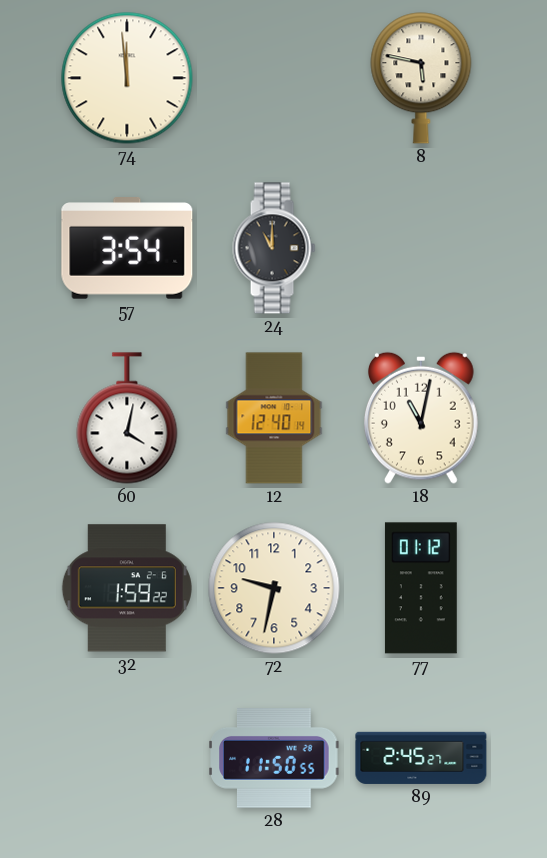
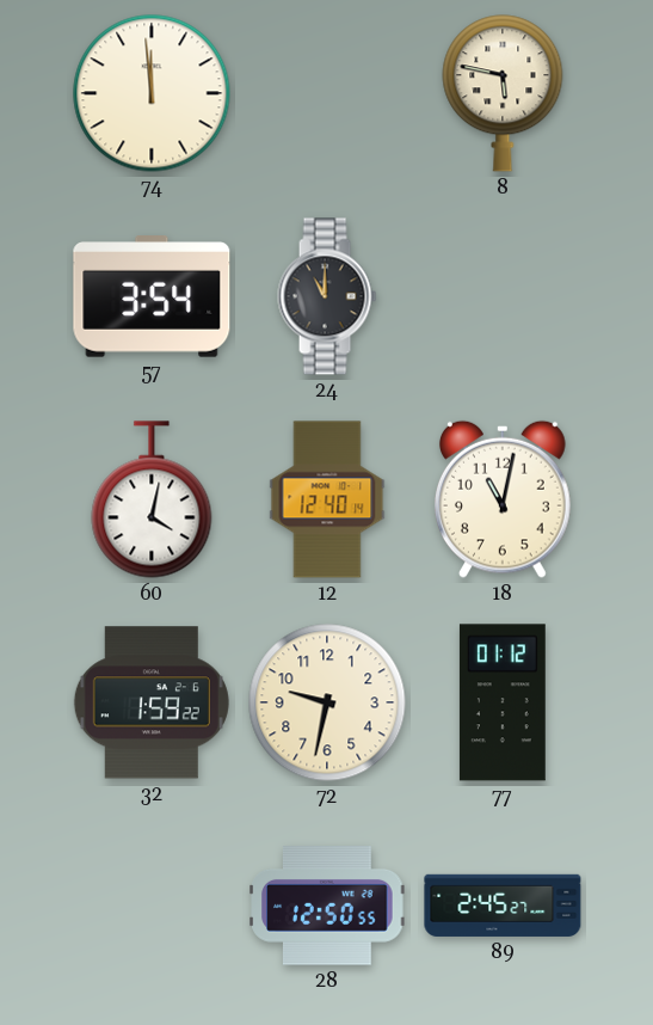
28: 11:50 -> 12:50
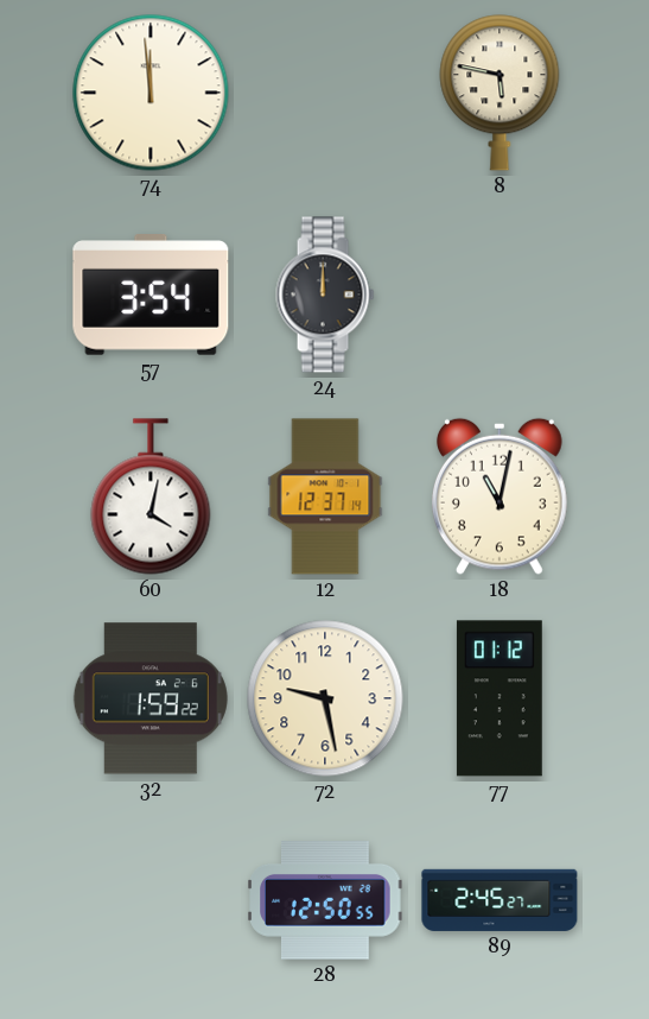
24: 11:00 -> 12:00
12: 12:40 -> 12:37
72: 9:32 -> 9:28
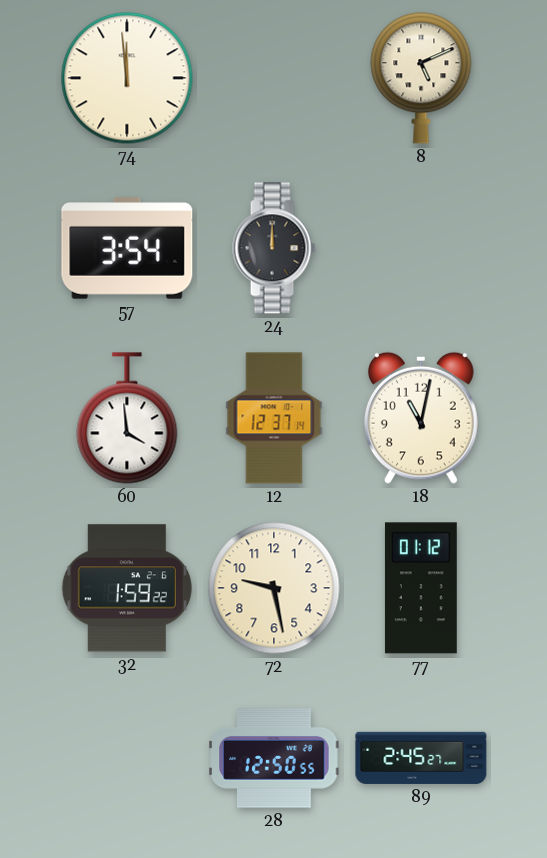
8: 5:47 -> 5:11
60: 4:02 -> 3:59
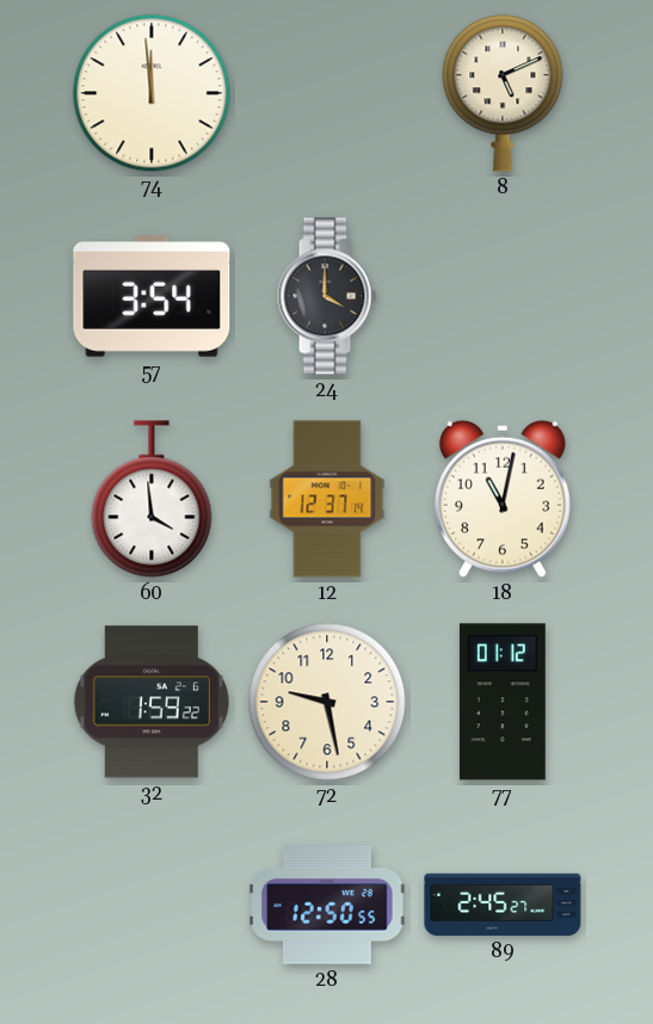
24: 12:00 -> 4:00
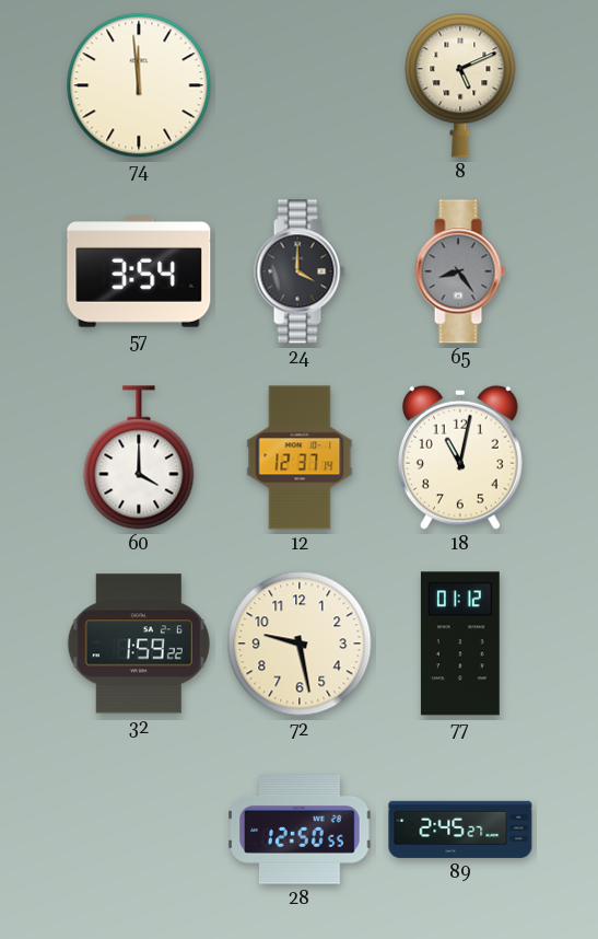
65: none -> 8:24
60: 3:59 -> 4:00
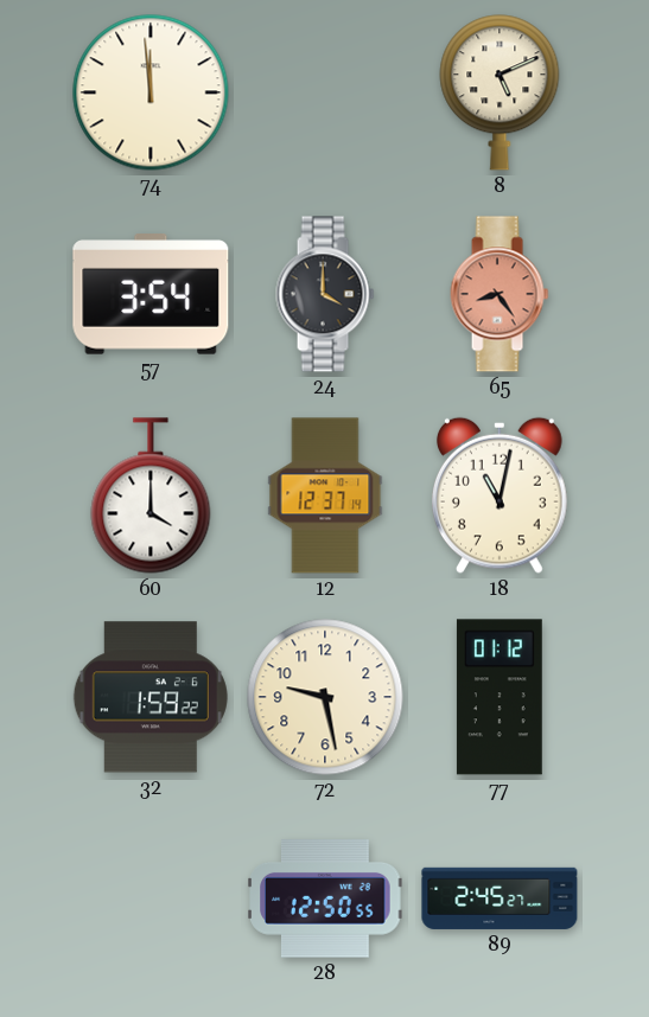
65 dial: grey -> salmon
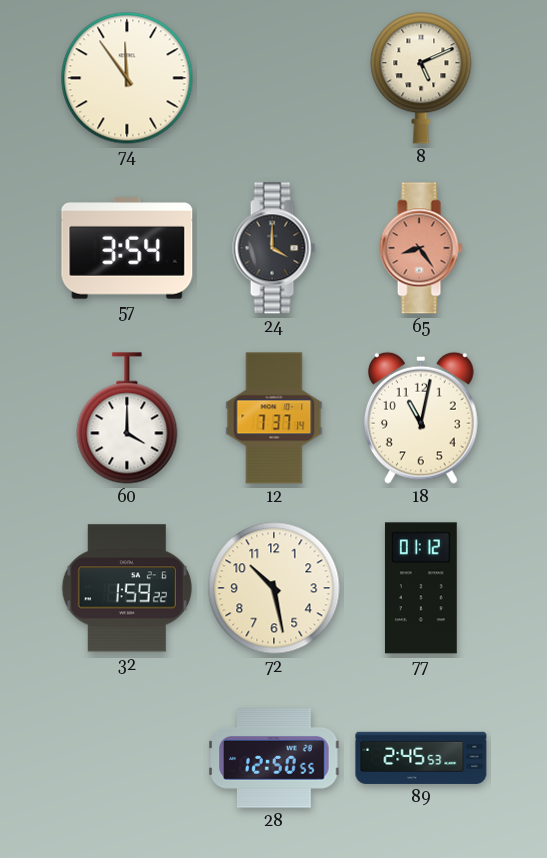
74: 11:59 -> 11:54
12: 12:37 -> 7:37
72: 9:28 -> 10:28
89: 2:45:27 -> 2:45:53
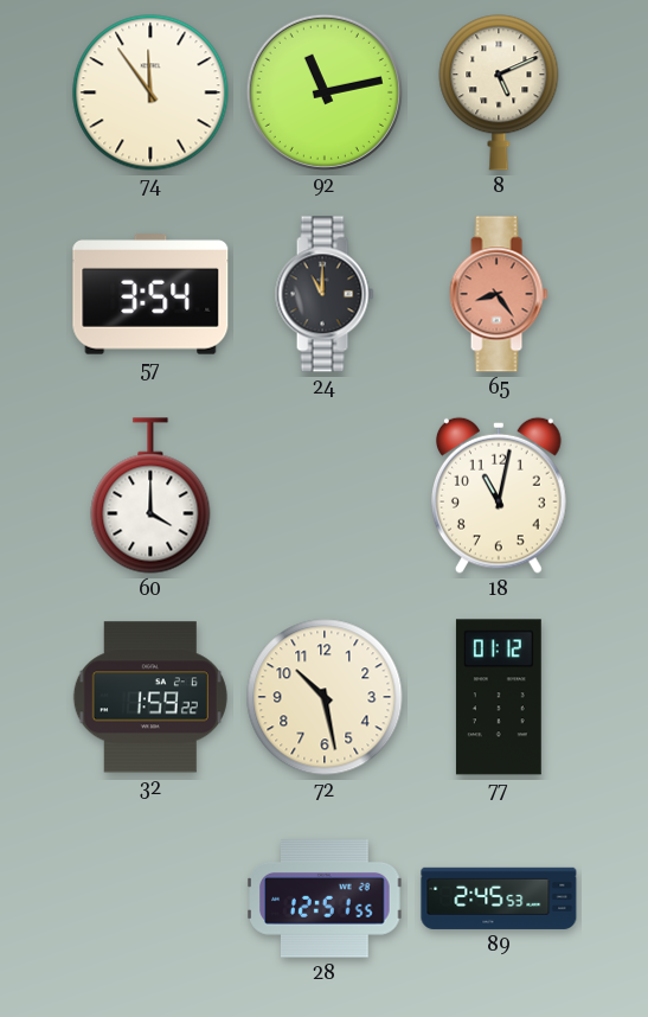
92: none -> 11:13
24: 4:00 -> 11:00
12: 7:37 -> none
28: 12:50 -> 12:51
